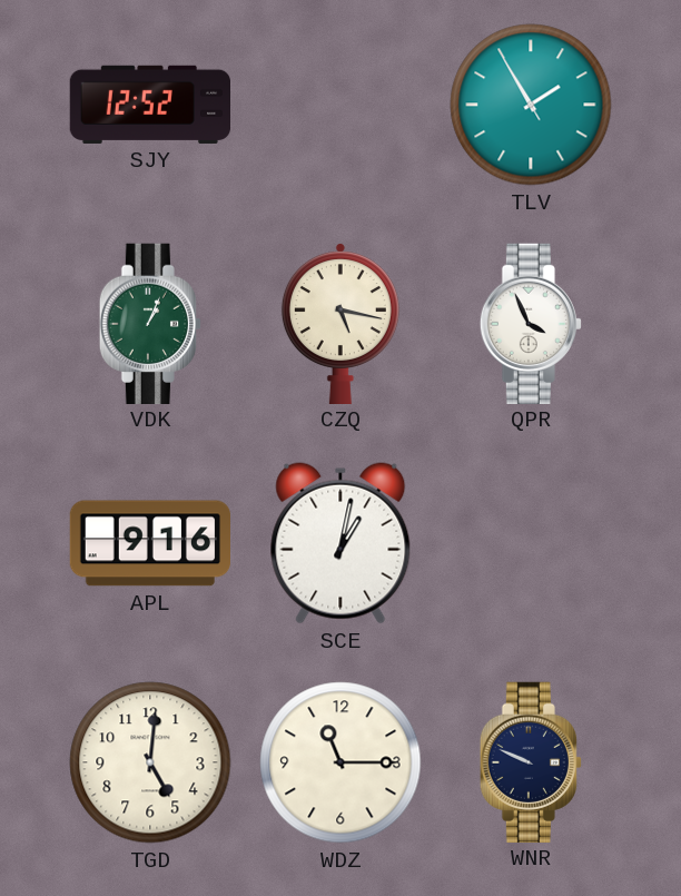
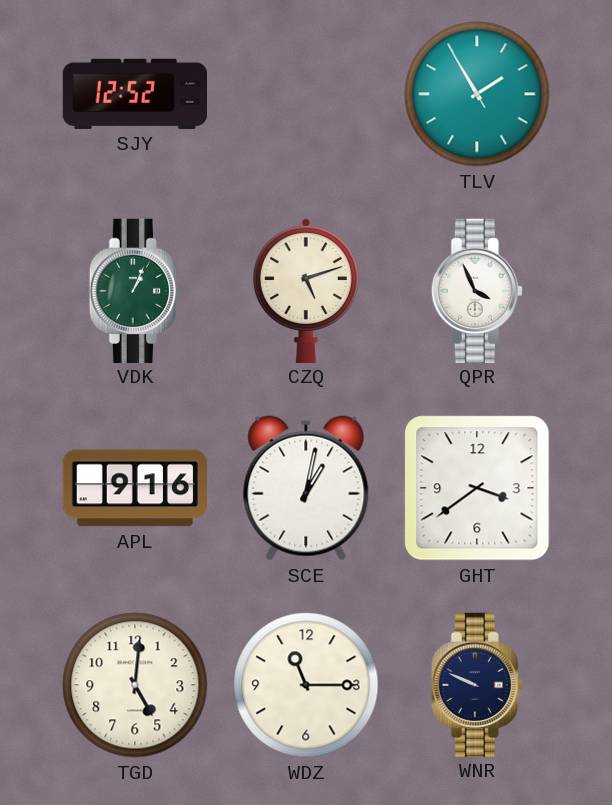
CZQ: 5:17 -> 5:12
GHT: none -> 3:39
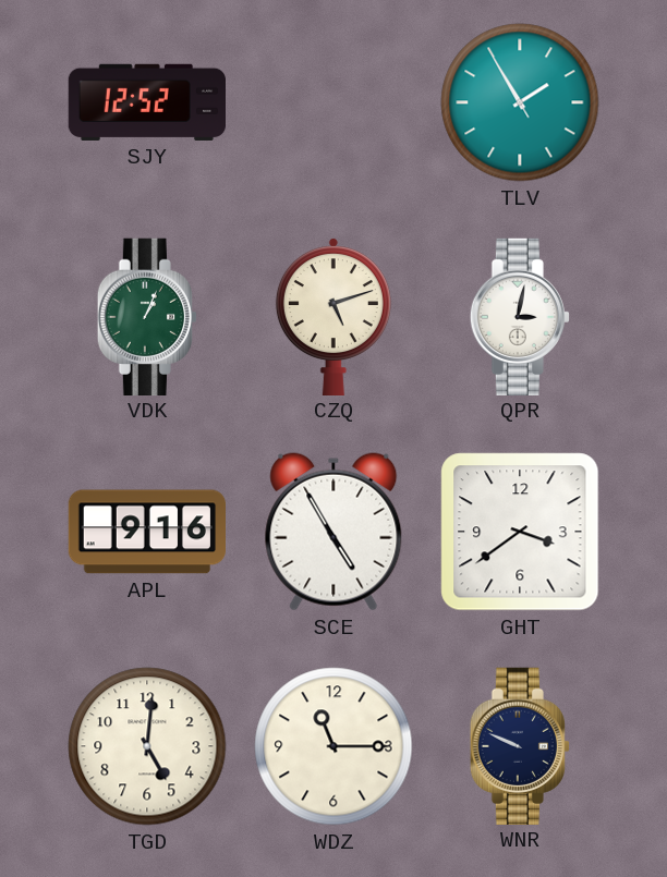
QPR: 3:56 -> 3:02
SCE: 1:02 -> 4:55
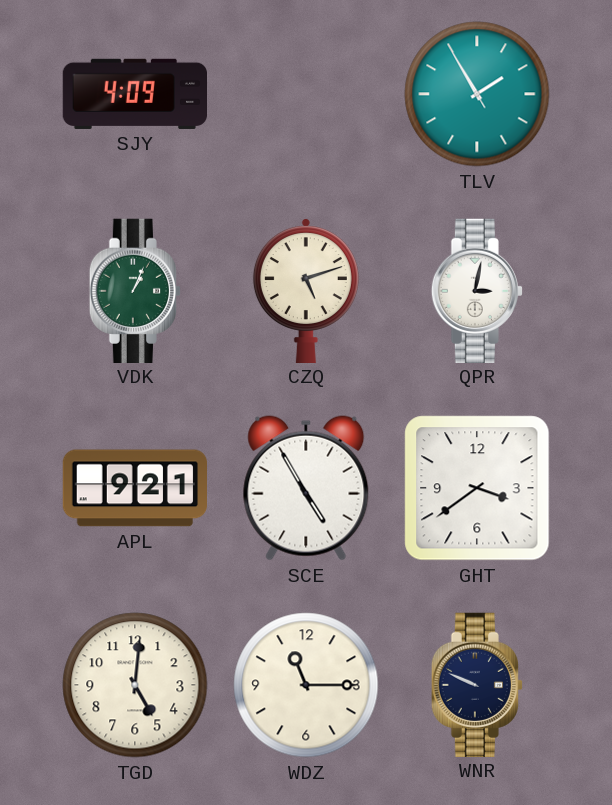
SJY: 12:52 -> 4:09
APL: 9:16 -> 9:21
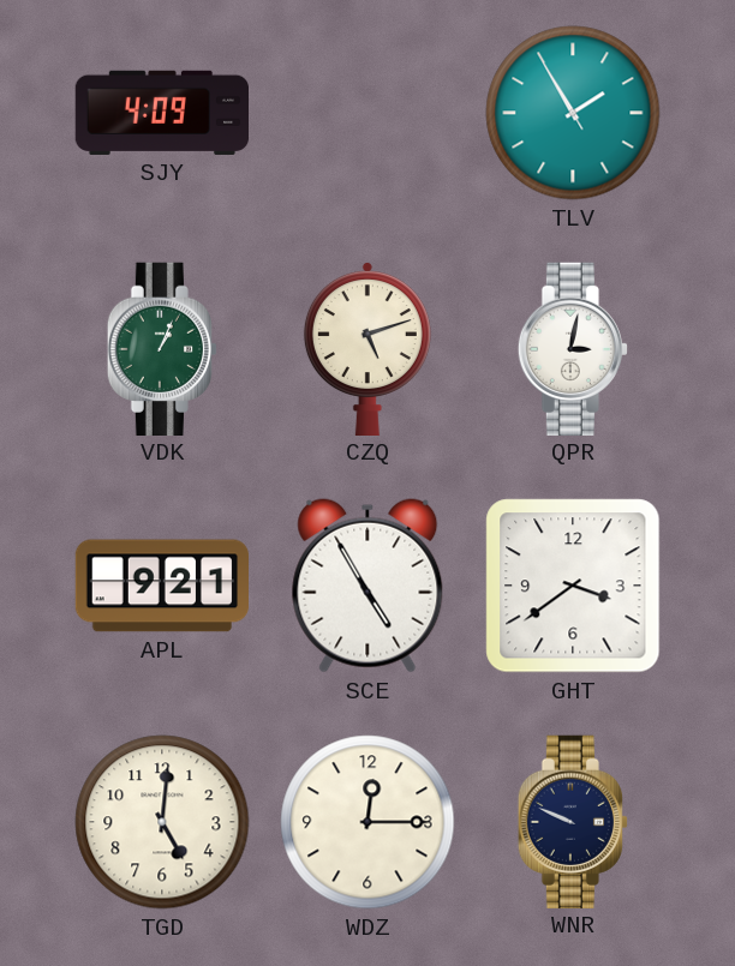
WDZ: 11:15 -> 12:15
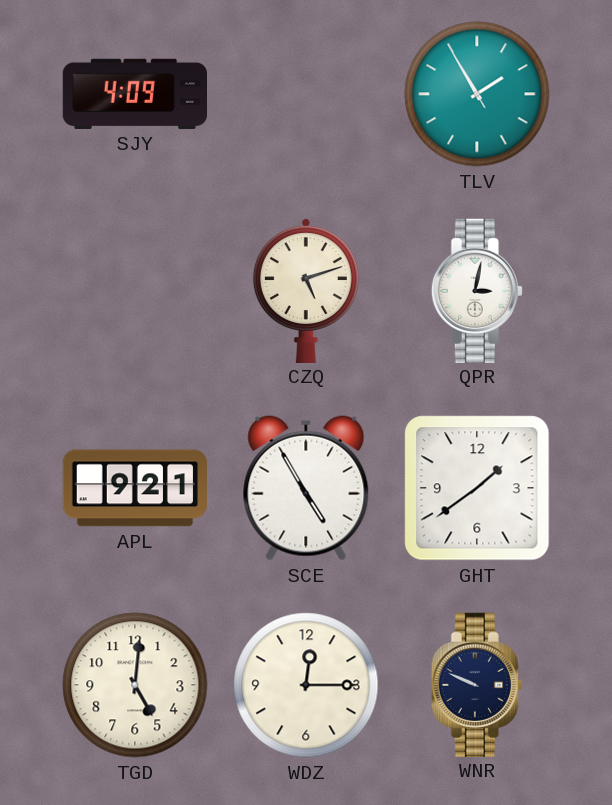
VDK: 1:04 -> none
GHT: 3:39 -> 1:39
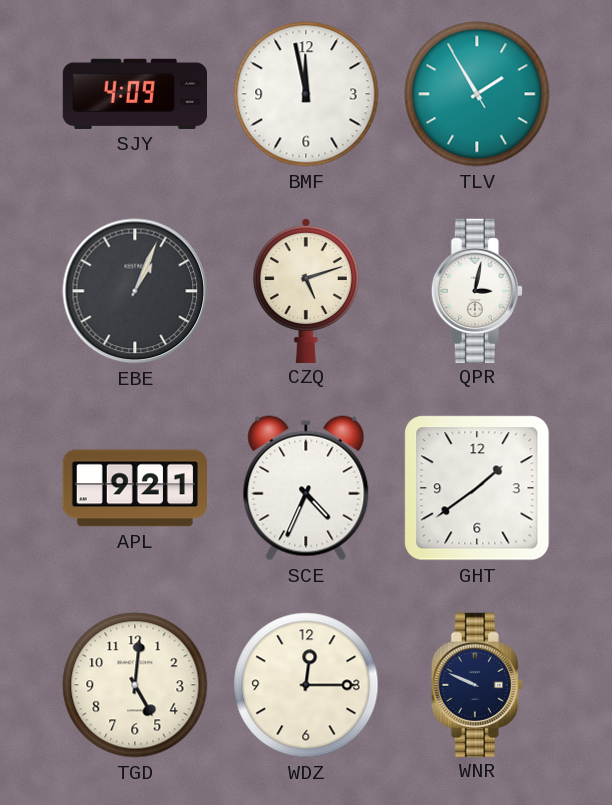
BMF: none -> 11:58
EBE: none -> 1:04
SCE: 4:55 -> 4:34
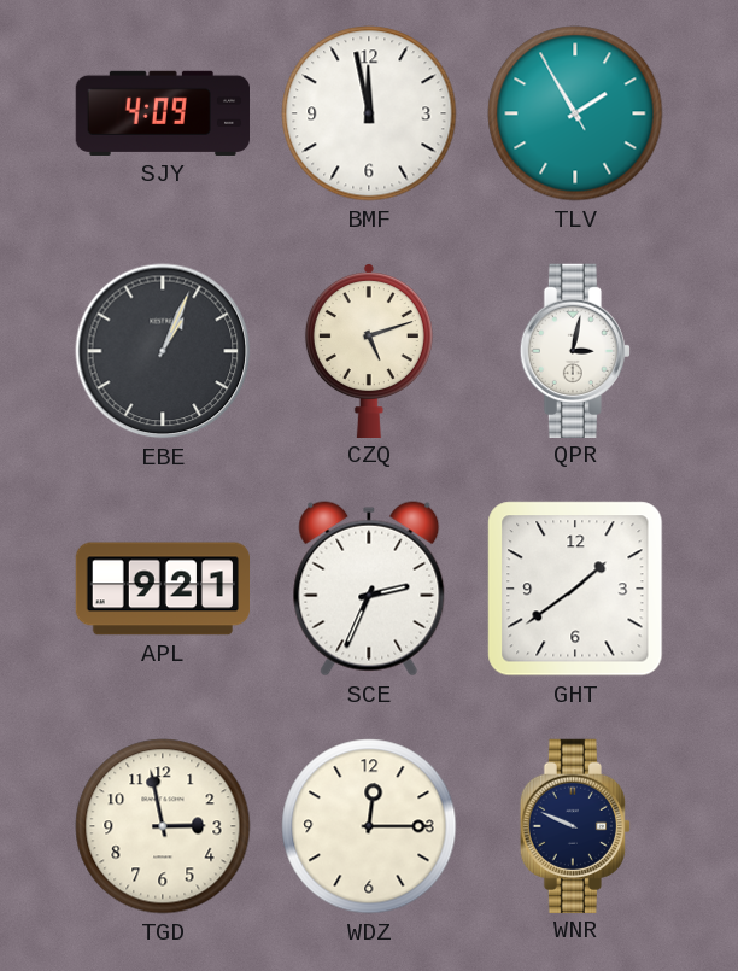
SCE: 4:34 -> 2:34
TGD: 5:01 -> 2:58
